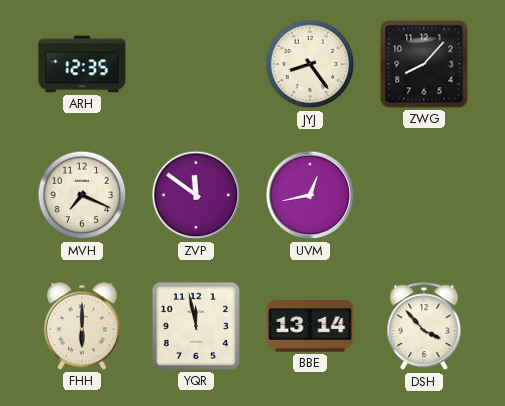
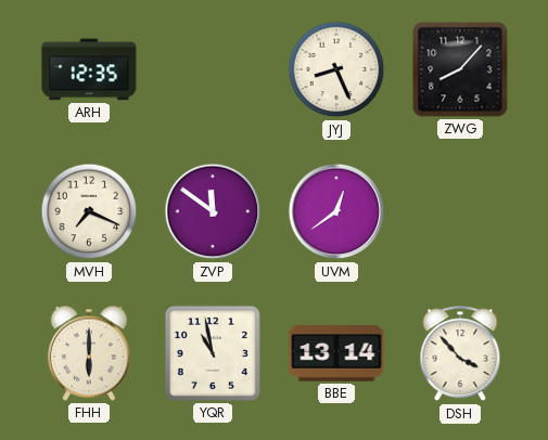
JYJ: 8:24 -> 8:26
UVM: 12:43 -> 12:39
YQR: 11:58 -> 10:58
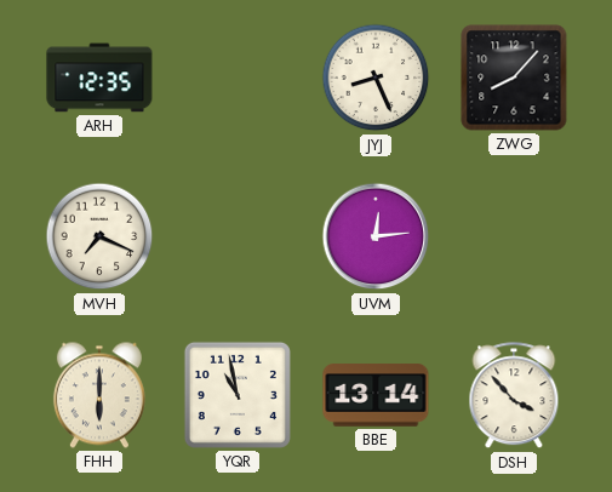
ZVP: 11:51 -> none
UVM: 12:39 -> 12:14
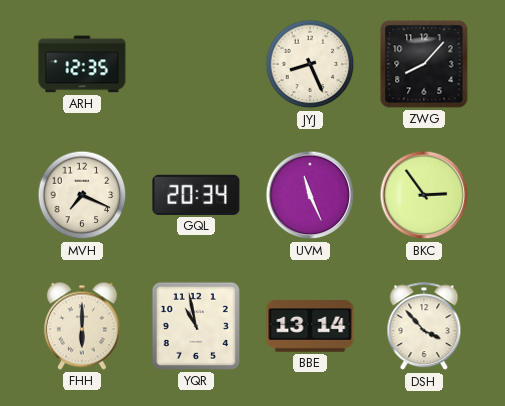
GQL: none -> 20:34
UVM: 12:14 -> 11:26
BKC: none -> 2:54
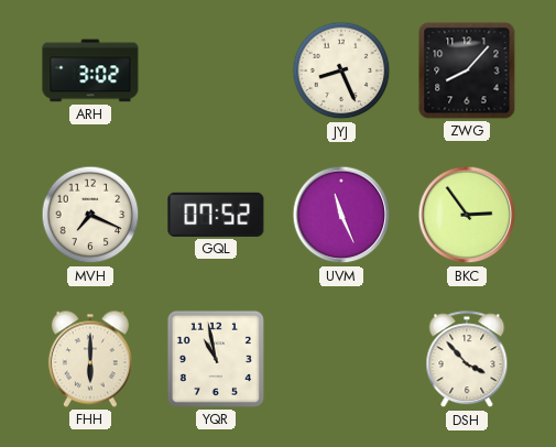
ARH: 12:35 -> 3:02
GQL: 20:34 -> 07:52
BBE: 13:14 -> none
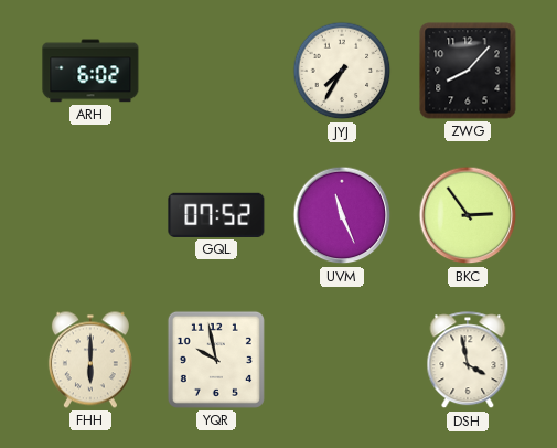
ARH: 3:02 -> 6:02
JYJ: 8:26 -> 7:35
MVH: 7:19 -> none
YQR: 10:58 -> 9:58
DSH: 3:53 -> 3:58
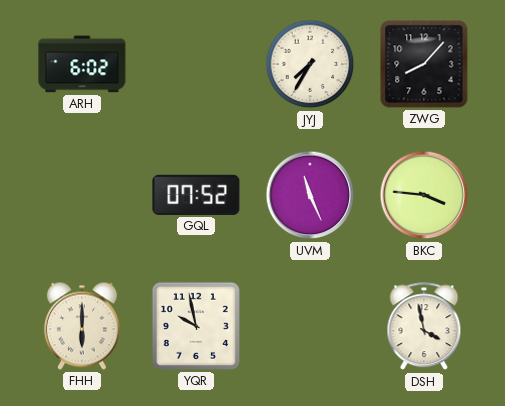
BKC: 2:54 -> 3:46
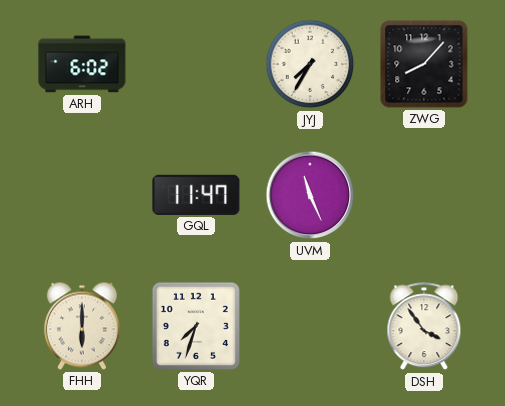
GQL: 07:52 -> 11:47
BKC: 3:46 -> none
YQR: 9:58 -> 7:33
DSH: 3:58 -> 3:54
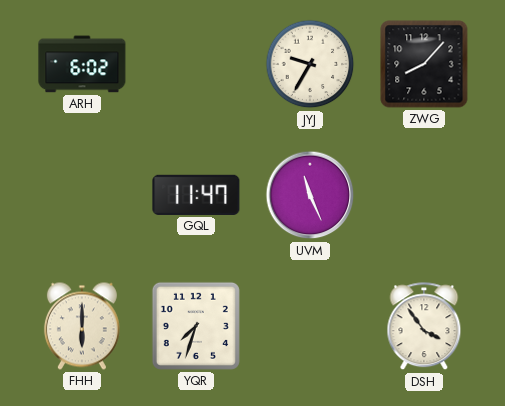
JYJ: 7:35 -> 9:35
